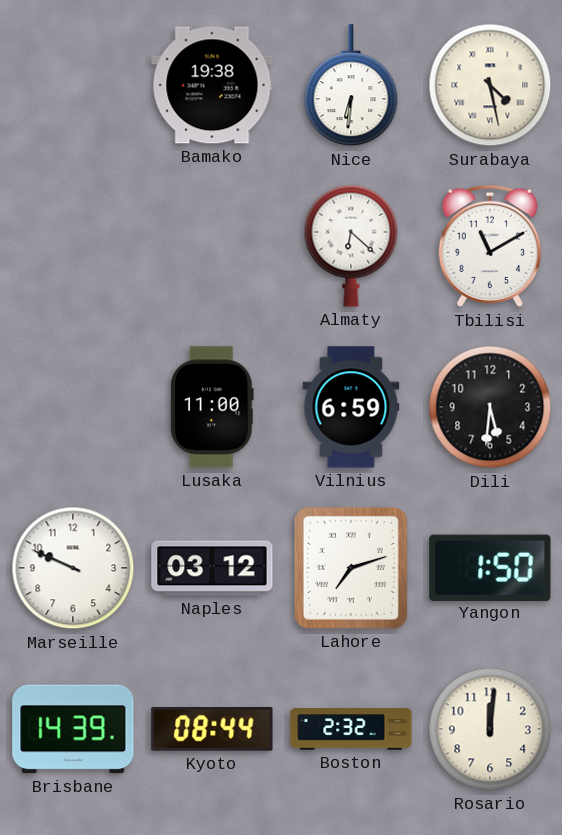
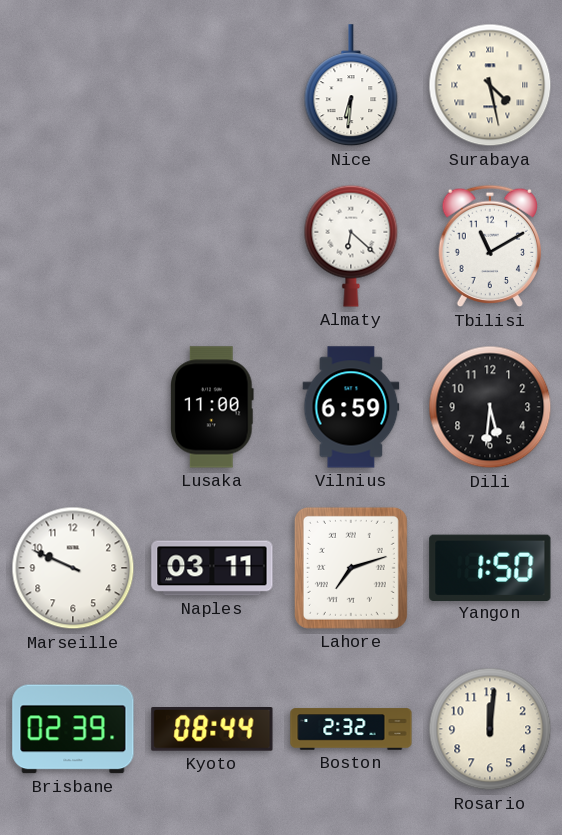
Bamako: 19:38 -> none
Naples: 03:12 -> 03:11
Brisbane: 14:39 -> 02:39
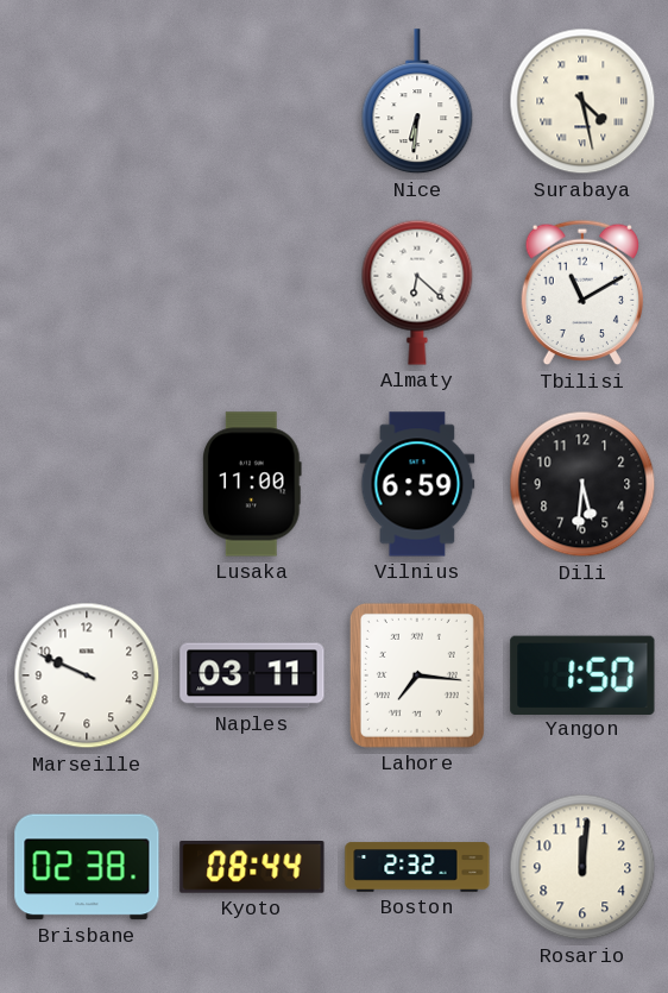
Lahore: 7:12 -> 7:16
Brisbane: 02:39 -> 02:38
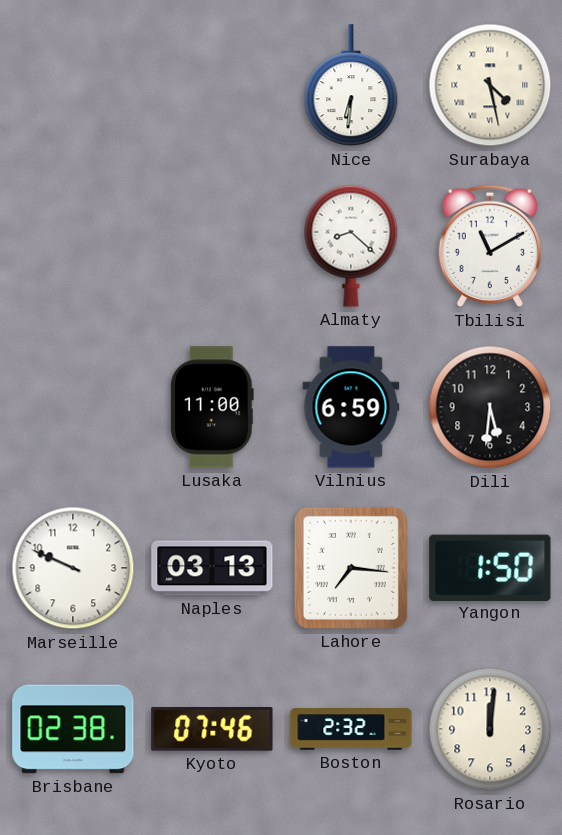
Almaty: 6:22 -> 8:22
Naples: 03:11 -> 03:13
Kyoto: 08:44 -> 07:46
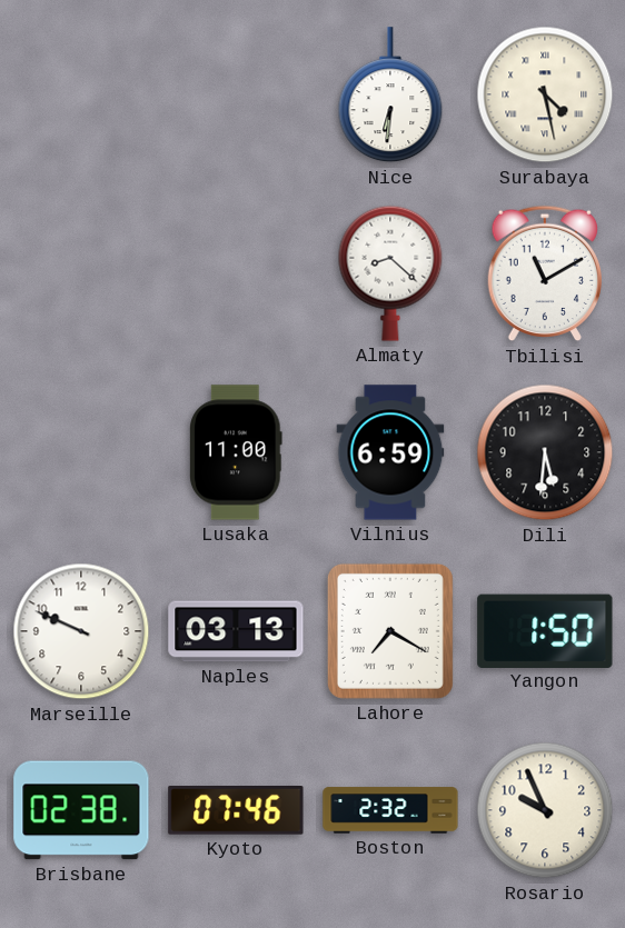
Lahore: 7:16 -> 7:20
Rosario: 12:01 -> 9:56
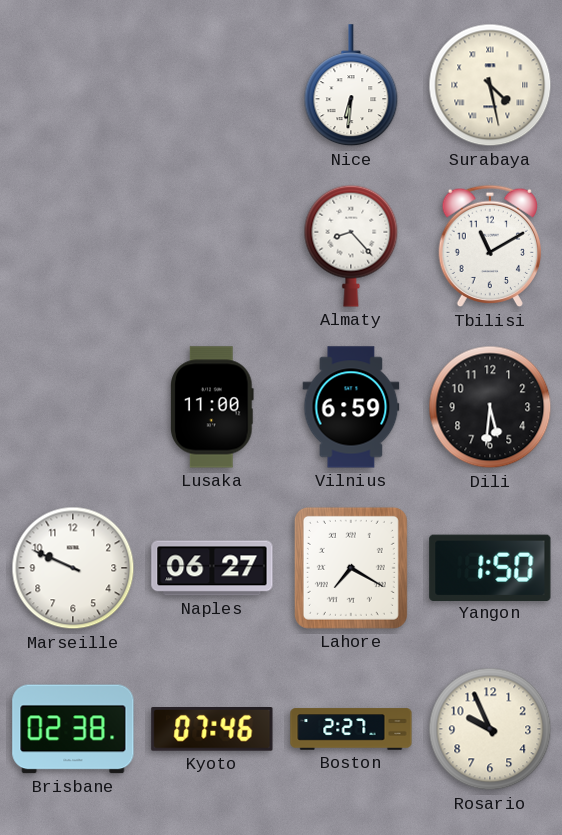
Almaty: 8:22 -> 8:23
Naples: 03:13 -> 06:27
Boston: 2:32 -> 2:27
